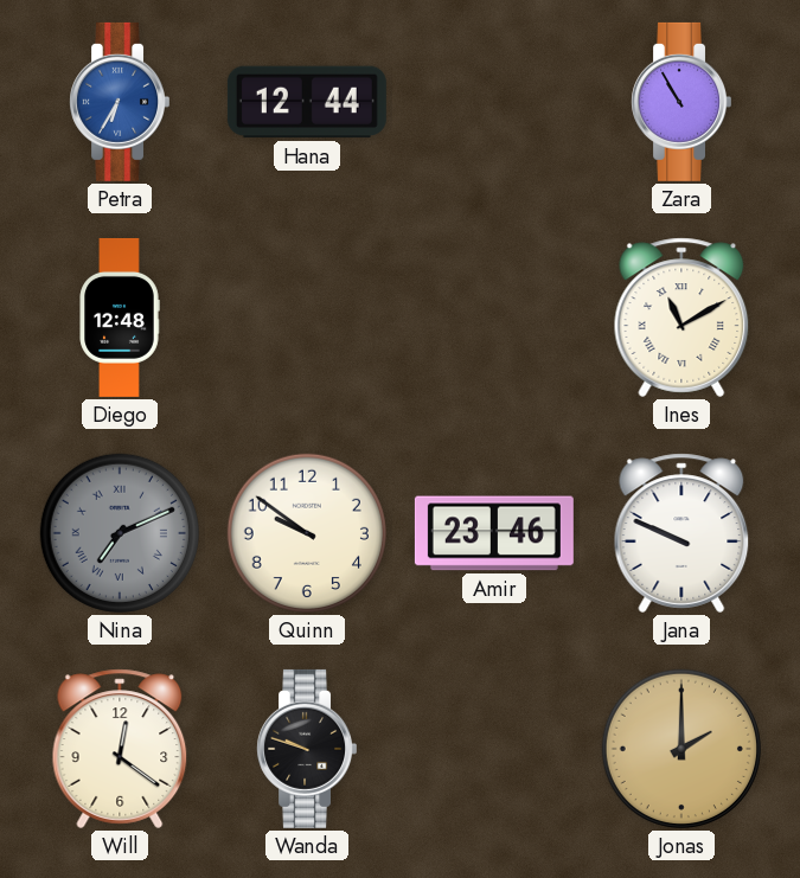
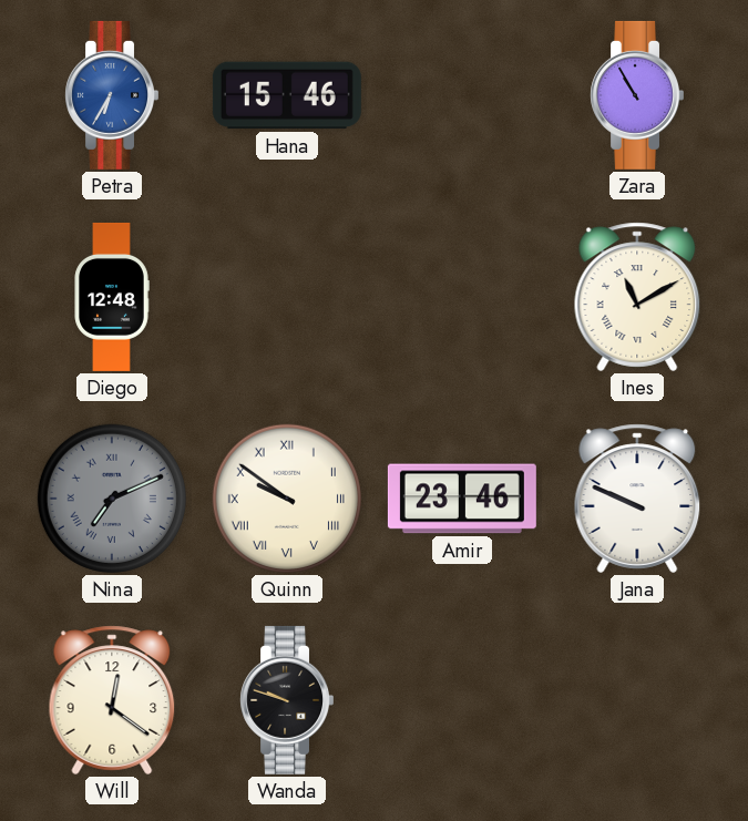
Hana: 12:44 -> 15:46
Quinn numerals: Arabic -> Roman
Jonas: 2:00 -> none
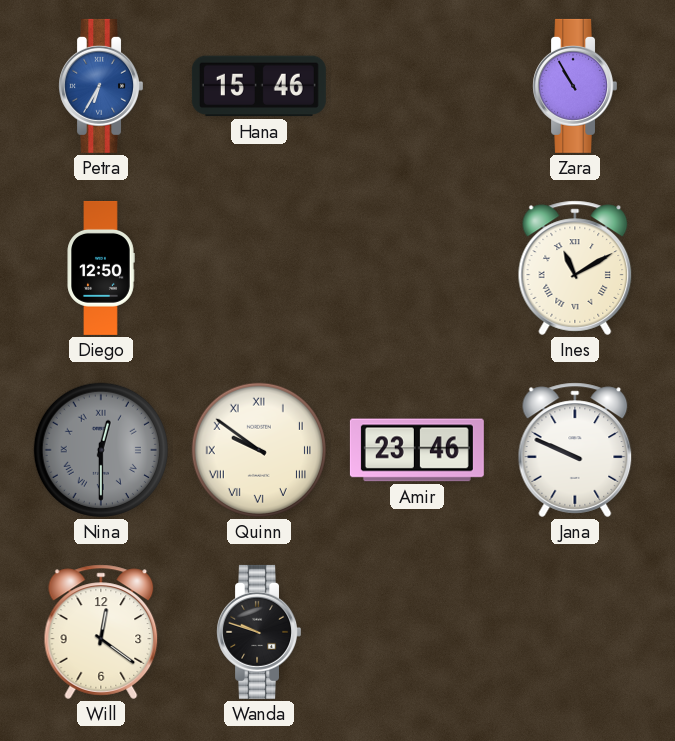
Diego: 12:48 -> 12:50
Nina: 7:11 -> 12:30
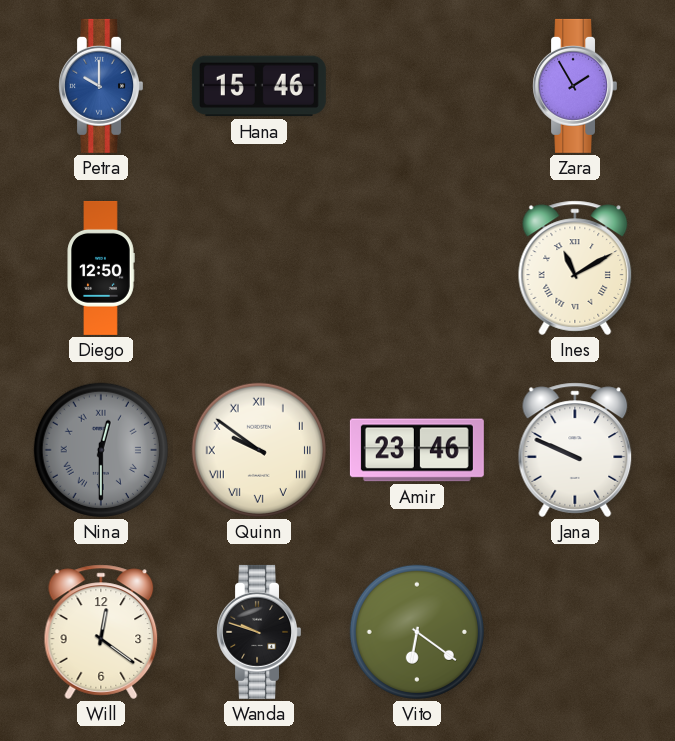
Petra: 6:35 -> 10:00
Zara: 10:55 -> 1:55
Vito: none -> 6:21
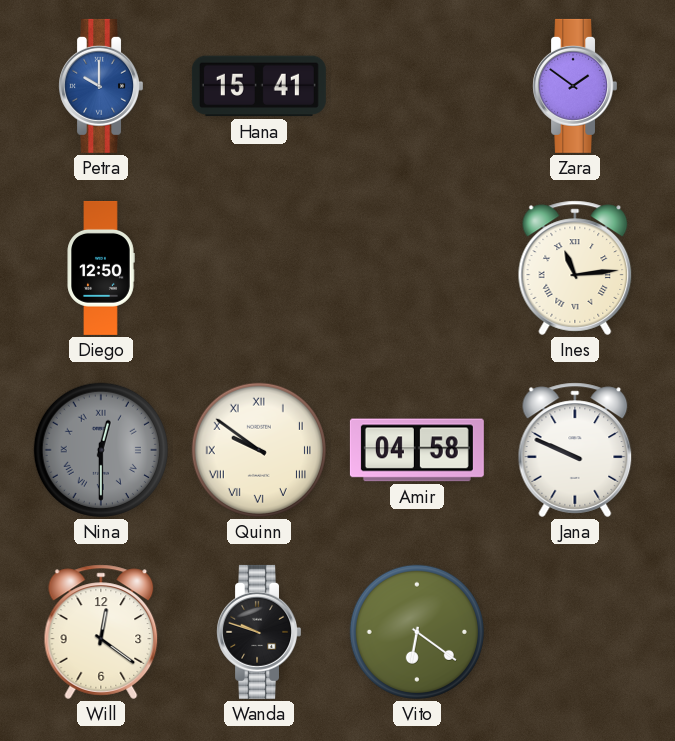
Hana: 15:46 -> 15:41
Zara: 1:55 -> 1:51
Ines: 11:10 -> 11:14
Amir: 23:46 -> 04:58
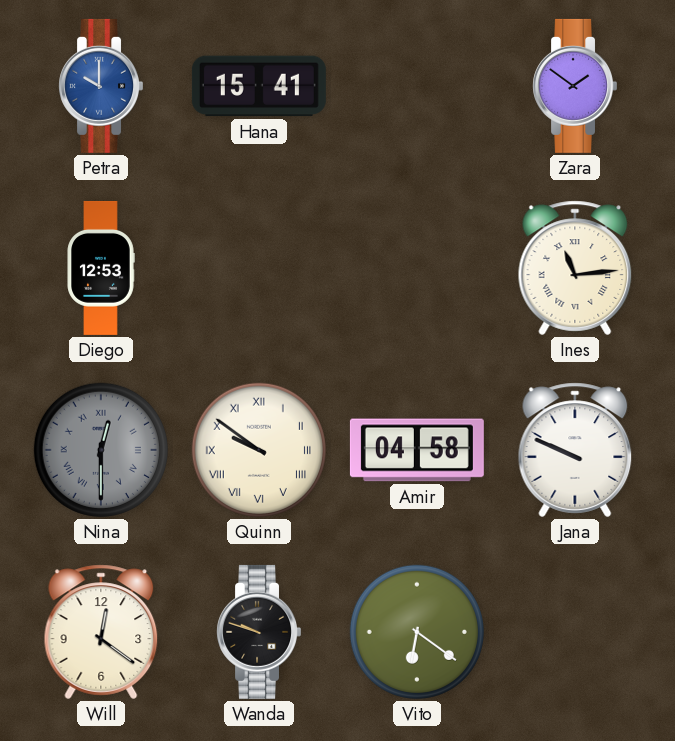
Diego: 12:50 -> 12:53
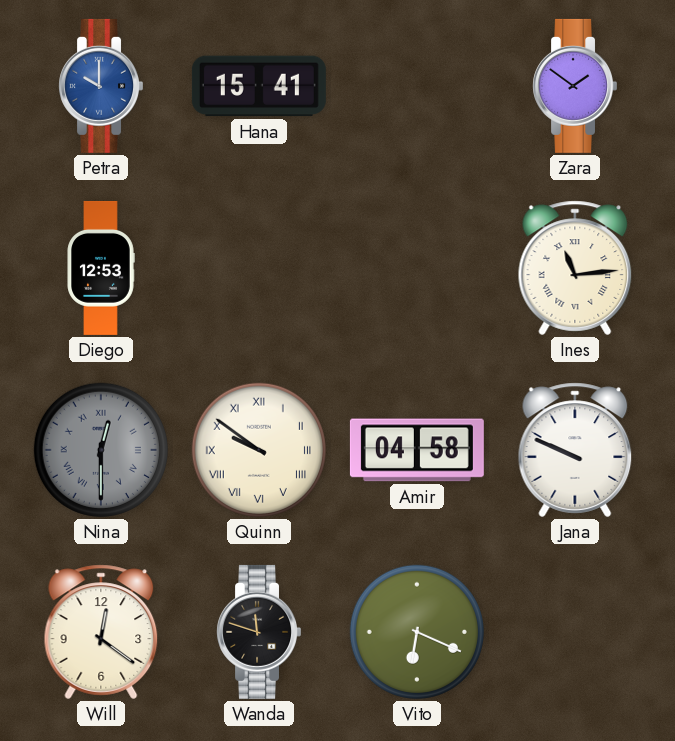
Wanda: 9:48 -> 11:48
Vito: 6:21 -> 6:19
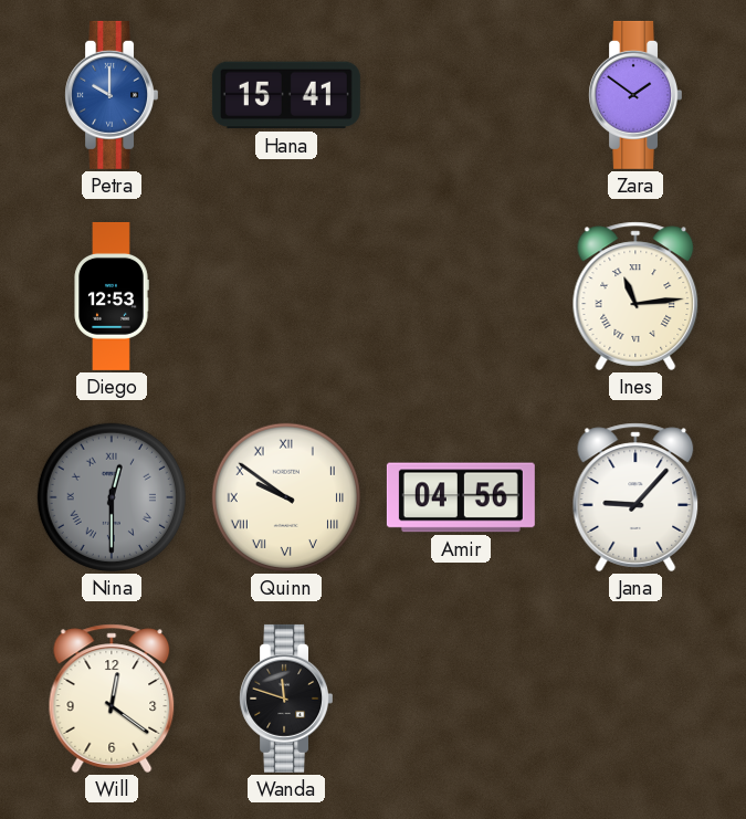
Amir: 04:58 -> 04:56
Jana: 9:49 -> 9:07
Vito: 6:19 -> none
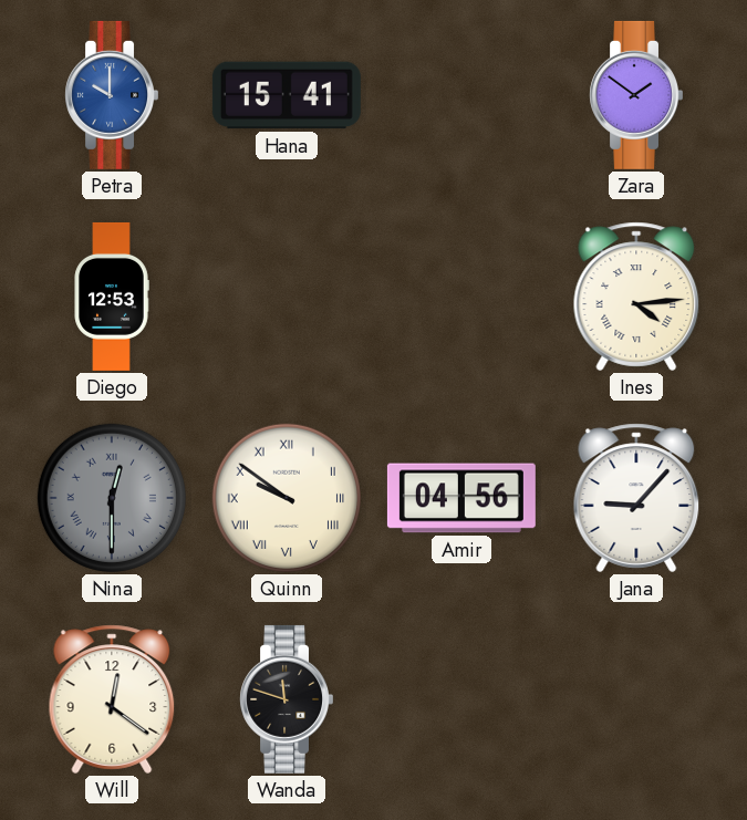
Ines: 11:14 -> 4:14
